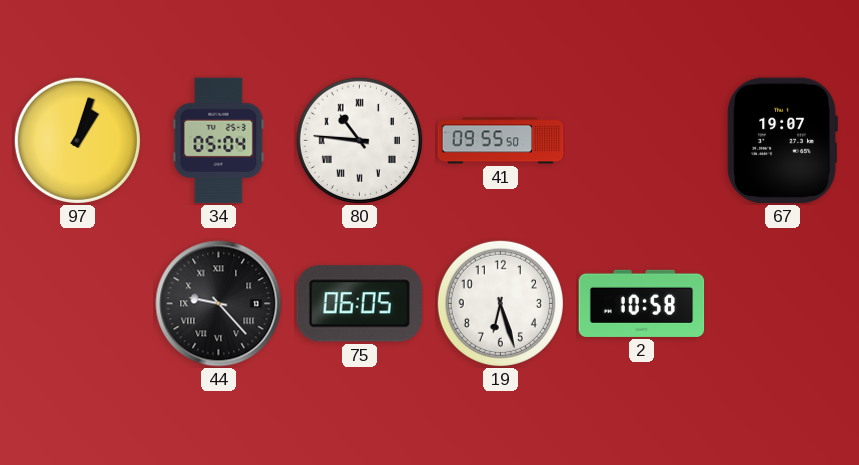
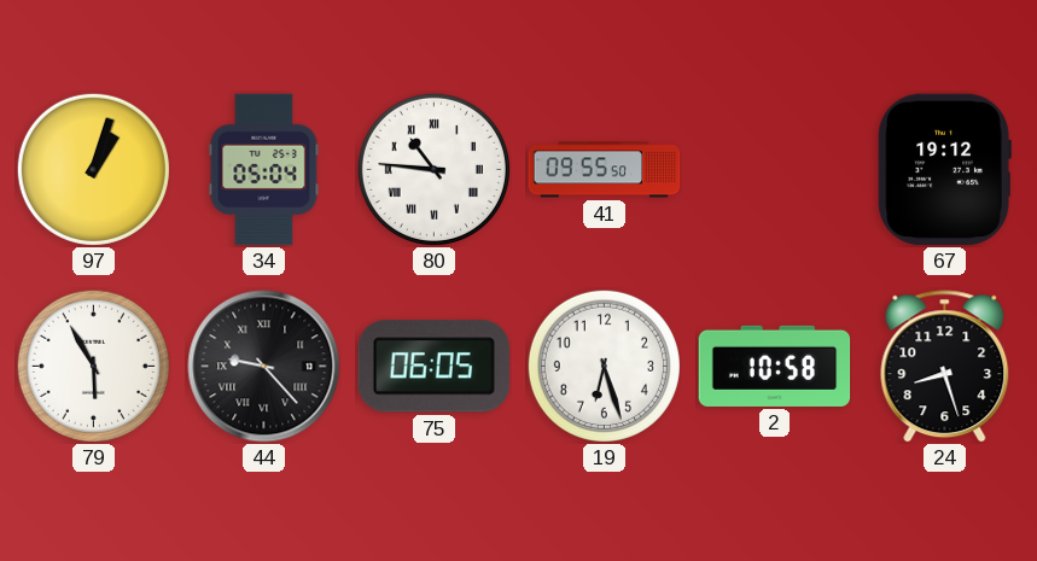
67: 19:07 -> 19:12
79: none -> 5:55
24: none -> 8:27
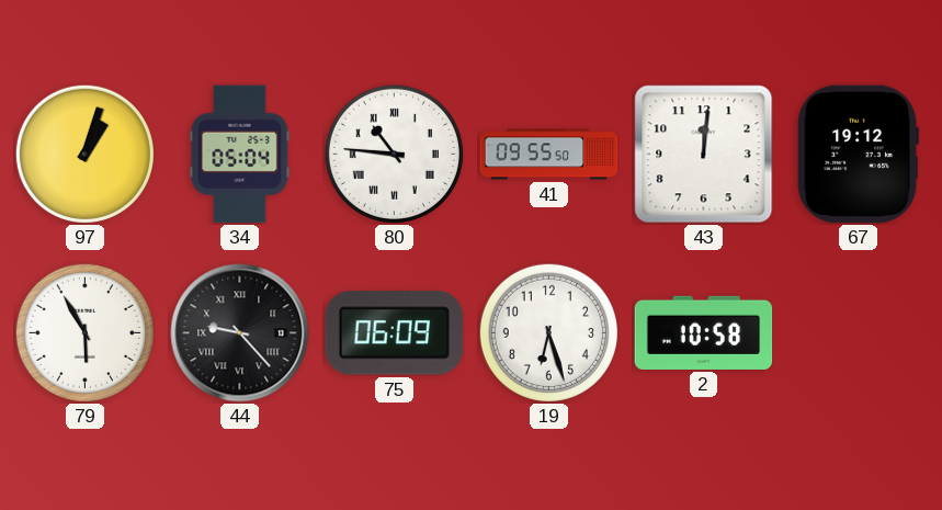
43: none -> 12:01
75: 06:05 -> 06:09
24: 8:27 -> none
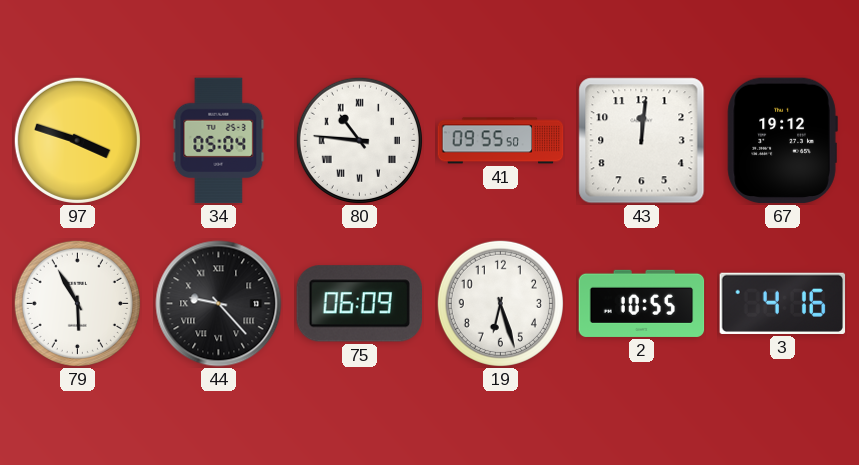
97: 1:03 -> 3:48
2: 10:58 -> 10:55
3: none -> 4:16
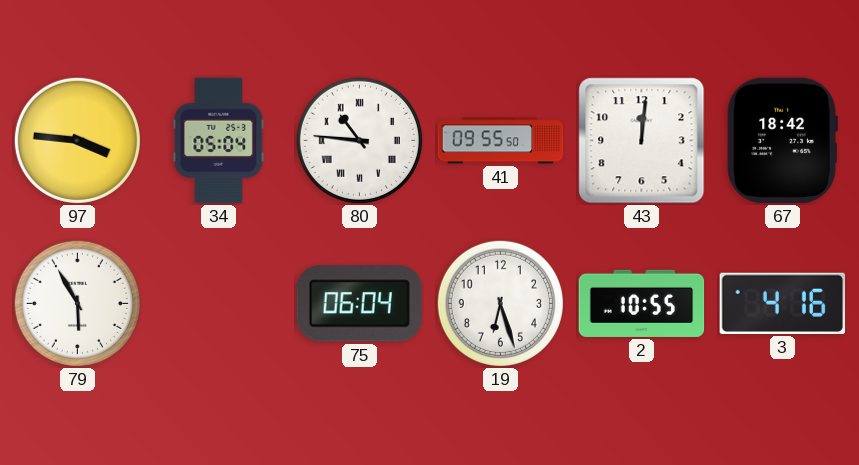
97: 3:48 -> 3:46
67: 19:12 -> 18:42
44: 9:23 -> none
75: 06:09 -> 06:04
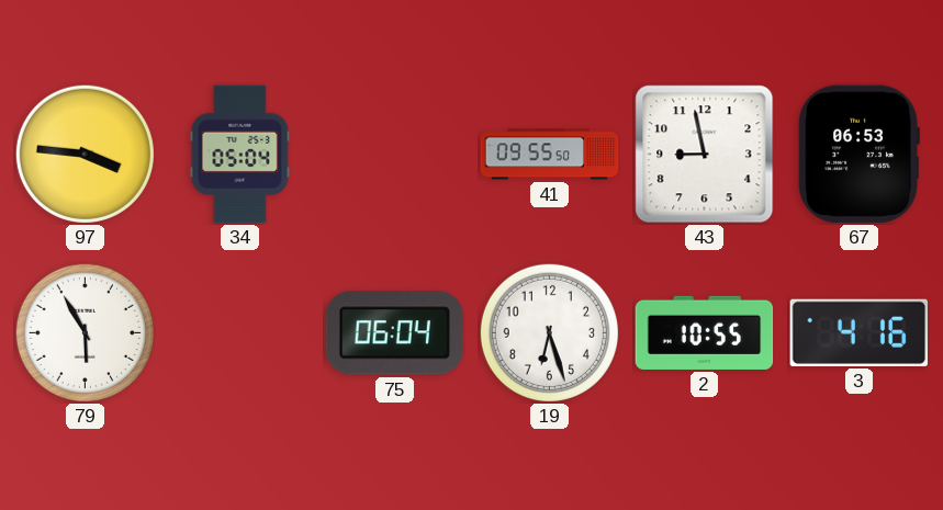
80: 10:46 -> none
43: 12:01 -> 8:58
67: 18:42 -> 06:53
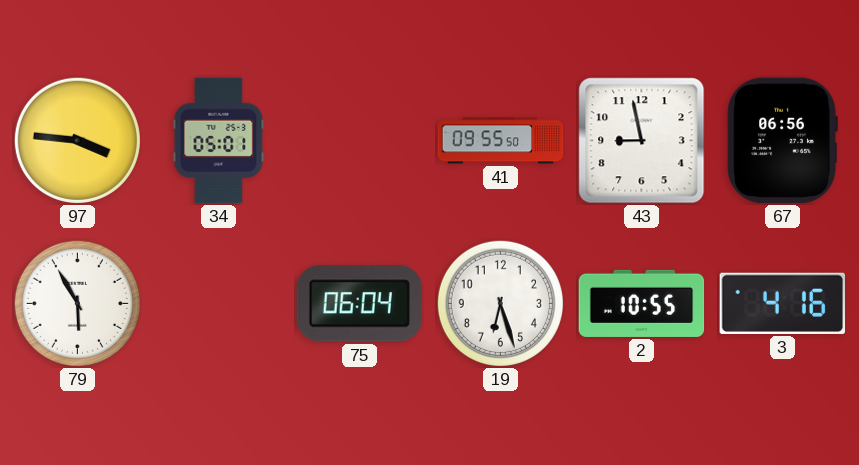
34: 05:04 -> 05:01
67: 06:53 -> 06:56
